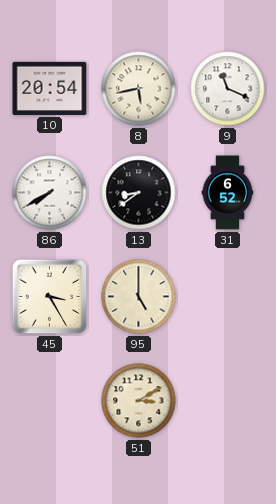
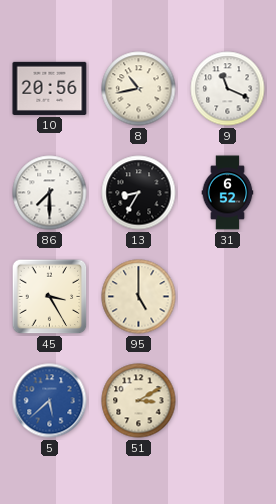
10: 20:54 -> 20:56
8: 5:43 -> 10:43
86: 7:40 -> 7:30
13: 8:39 -> 8:35
5: none -> 5:38
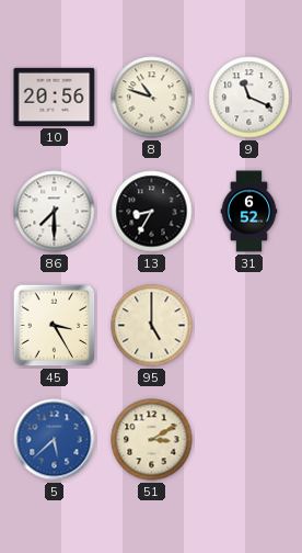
8: 10:43 -> 10:48
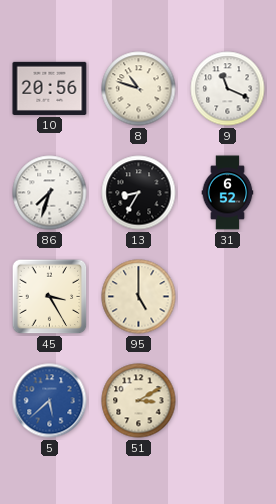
86: 7:30 -> 7:33
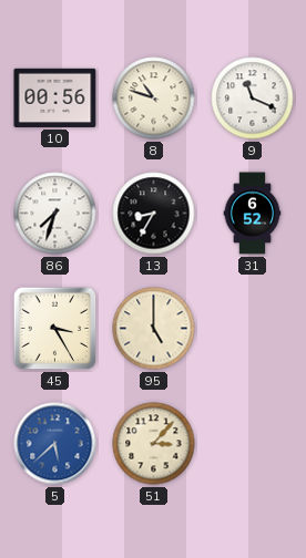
10: 20:56 -> 00:56
51: 3:10 -> 3:07
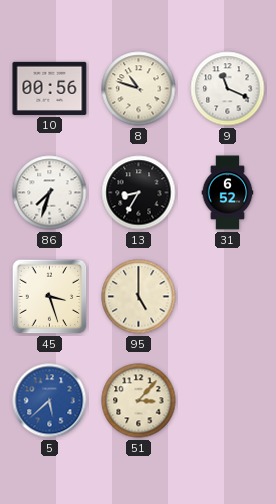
45: 3:25 -> 3:27
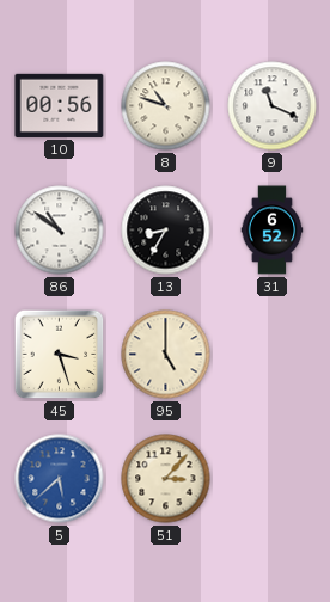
86: 7:33 -> 10:51
